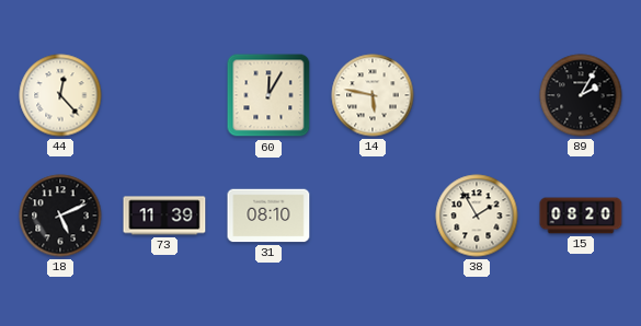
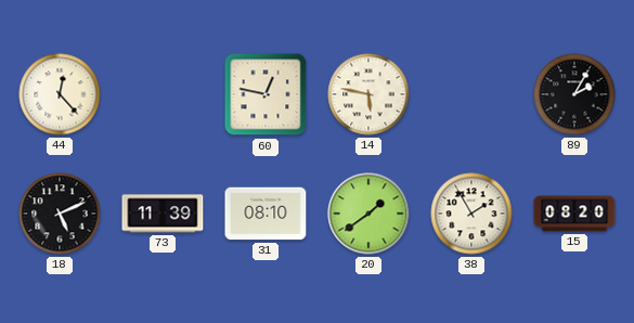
60: 12:05 -> 12:47
20: none -> 1:39
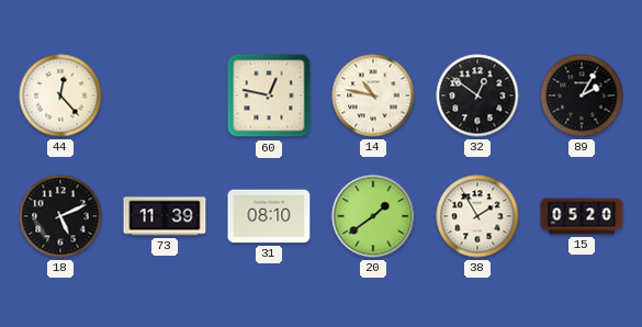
14: 5:47 -> 10:47
32: none -> 12:51
15: 08:20 -> 05:20
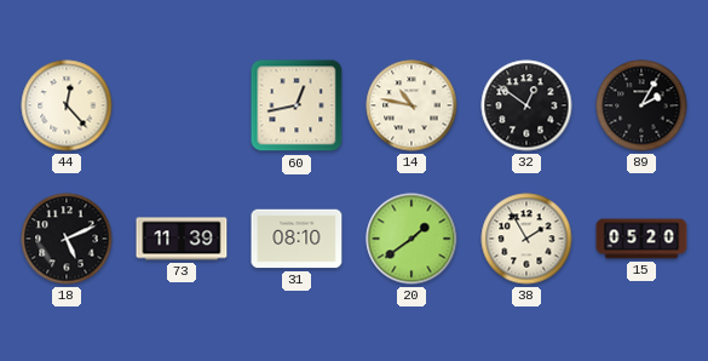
60: 12:47 -> 12:43
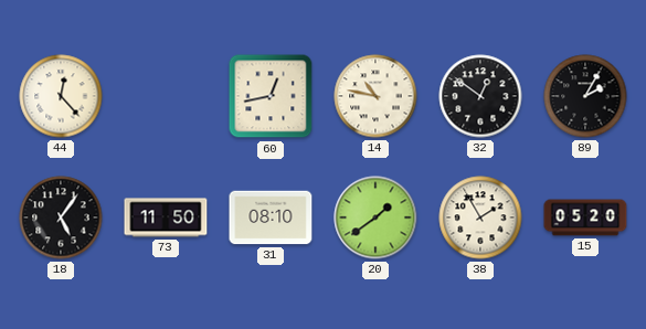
18: 5:11 -> 5:06
73: 11:39 -> 11:50
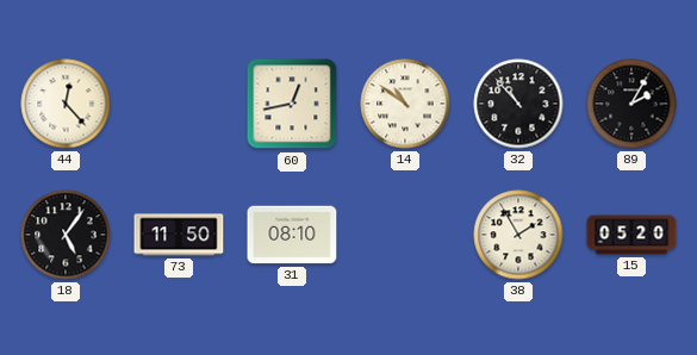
14: 10:47 -> 10:51
32: 12:51 -> 10:53
20: 1:39 -> none
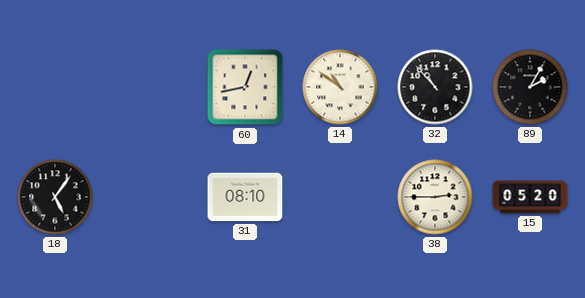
44: 12:23 -> none
73: 11:50 -> none
38: 1:55 -> 2:45
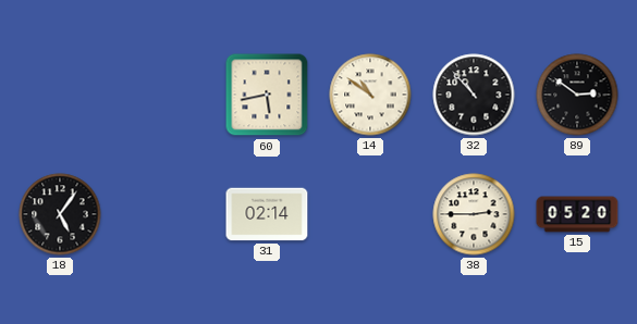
60: 12:43 -> 5:43
89: 2:05 -> 2:51
31: 08:10 -> 02:14
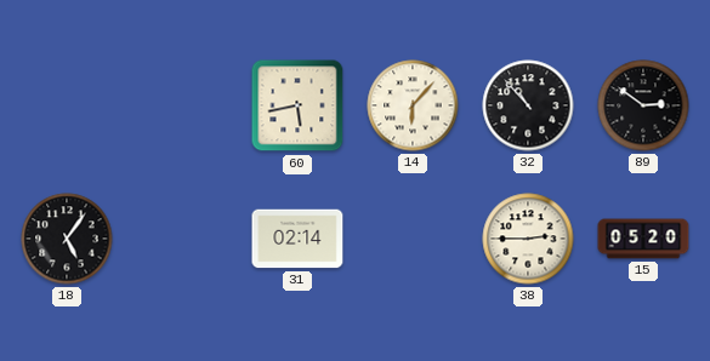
14: 10:51 -> 6:07
